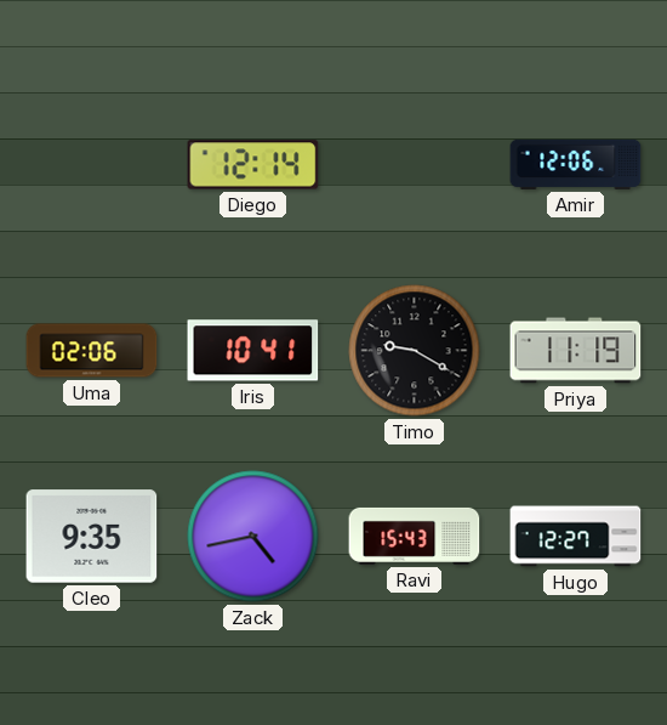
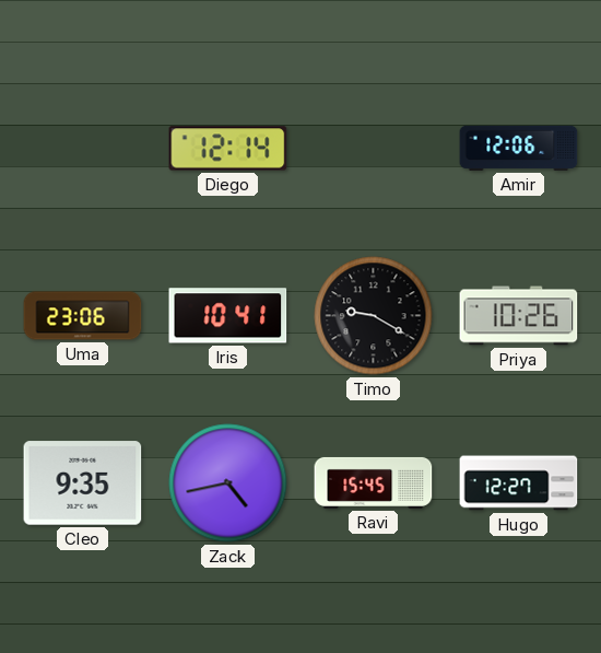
Uma: 02:06 -> 23:06
Priya: 11:19 -> 10:26
Ravi: 15:43 -> 15:45
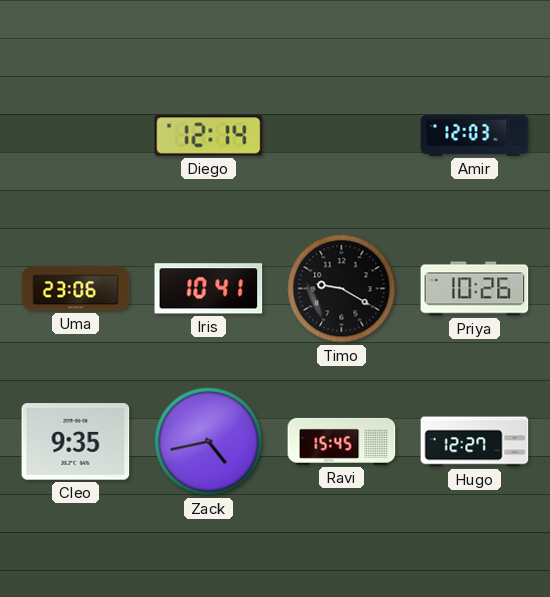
Amir: 12:06 -> 12:03
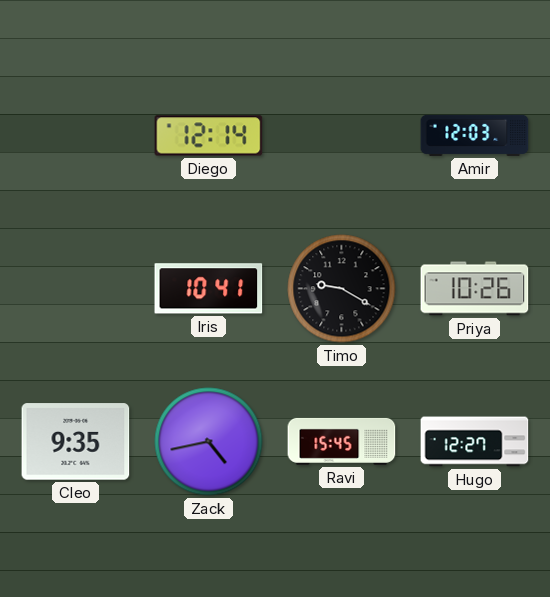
Uma: 23:06 -> none
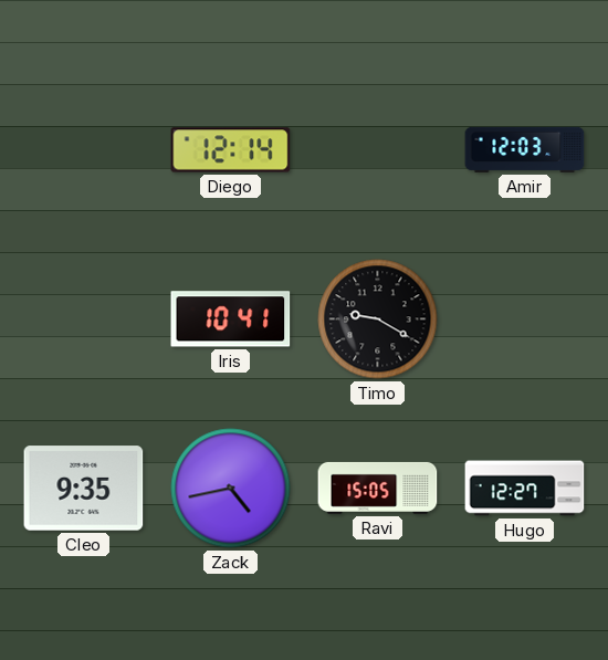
Priya: 10:26 -> none
Ravi: 15:45 -> 15:05
